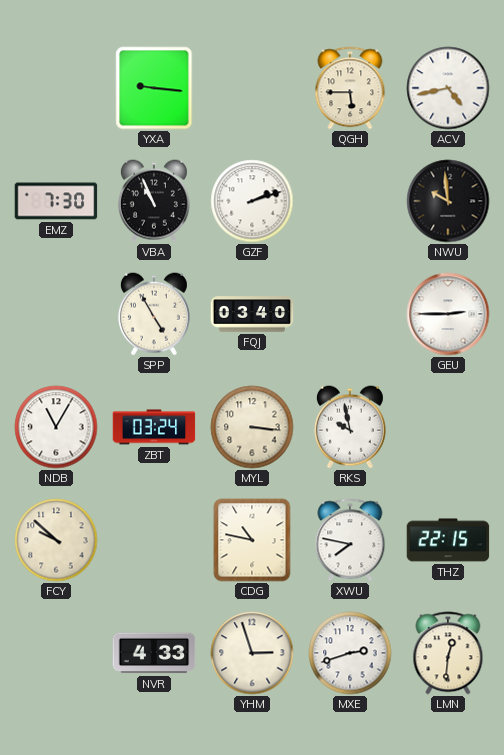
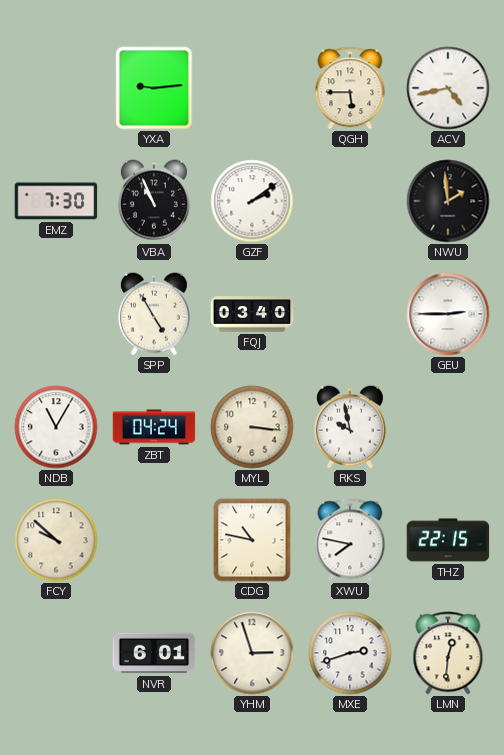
YXA: 9:16 -> 9:14
GZF: 2:12 -> 2:09
NWU: 9:59 -> 1:59
ZBT: 03:24 -> 04:24
NVR: 4:33 -> 6:01
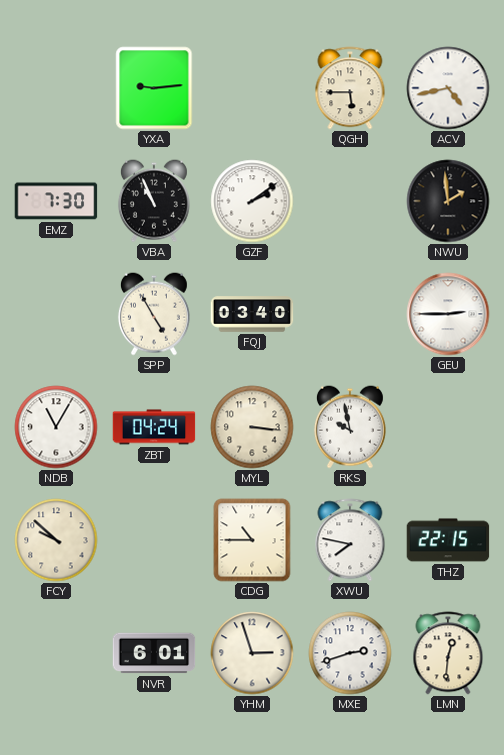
CDG: 10:47 -> 10:45
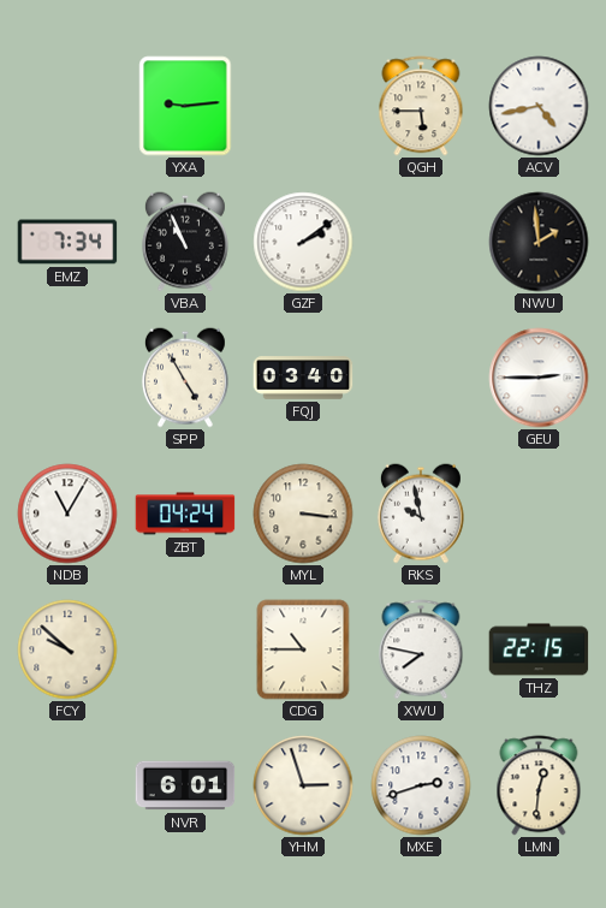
EMZ: 7:30 -> 7:34
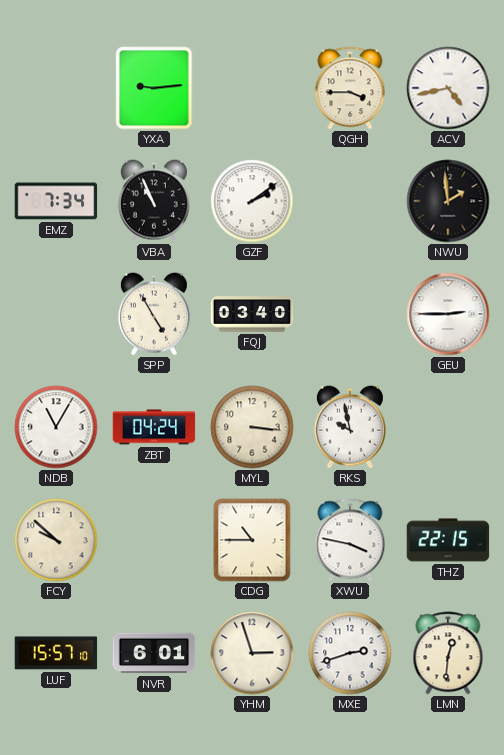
QGH: 5:45 -> 3:45
XWU: 7:47 -> 3:47
LUF: none -> 15:57
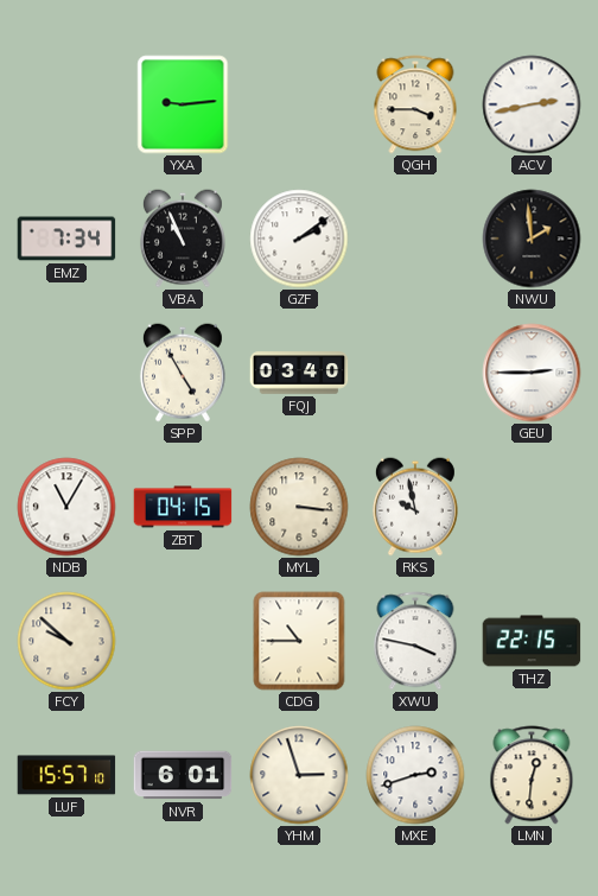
ACV: 4:43 -> 2:43
ZBT: 04:24 -> 04:15
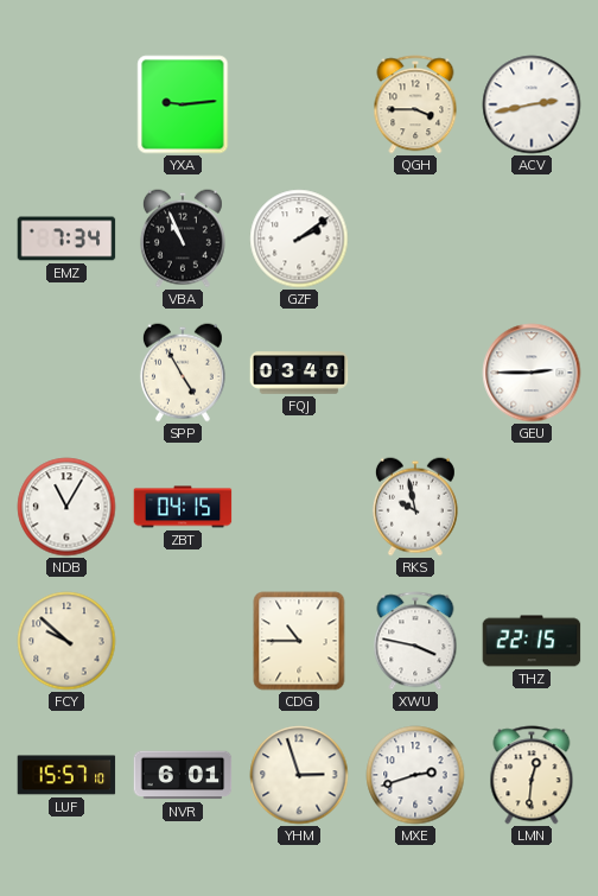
NWU: 1:59 -> none
MYL: 3:16 -> none
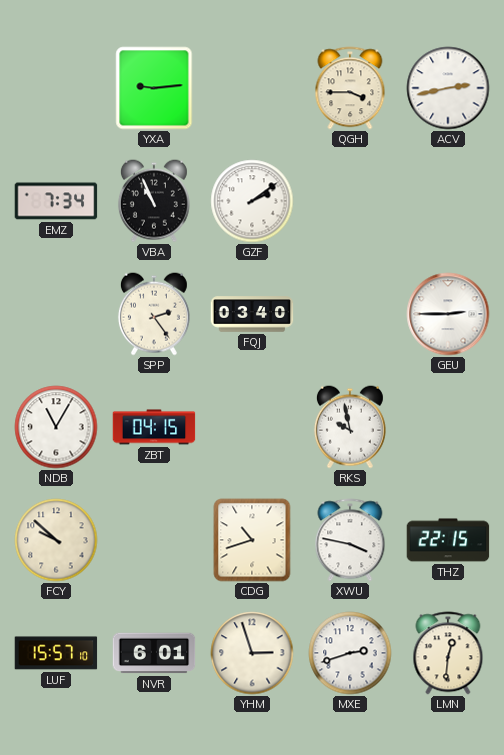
SPP: 4:55 -> 2:24
CDG: 10:45 -> 10:42
